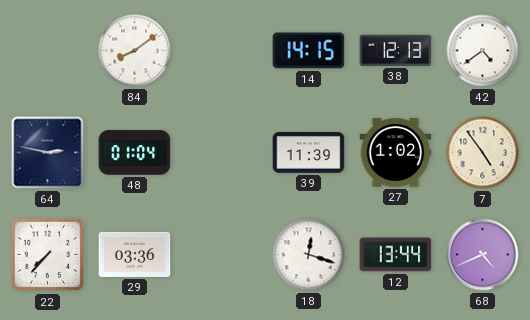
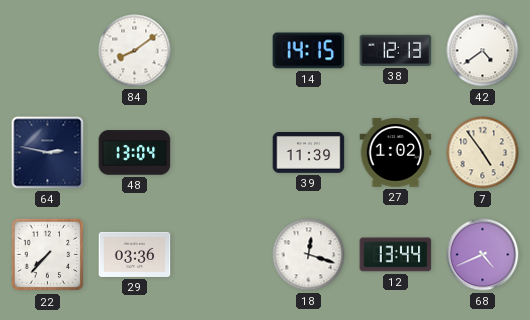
48: 01:04 -> 13:04
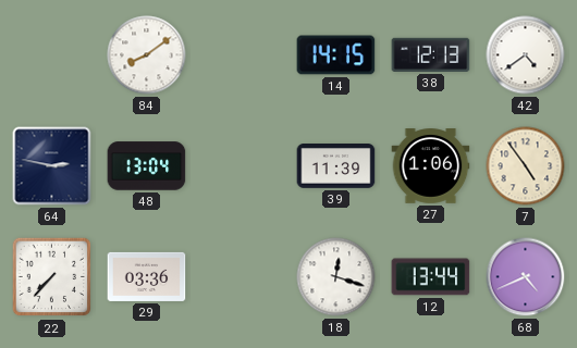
27: 1:02 -> 1:06
